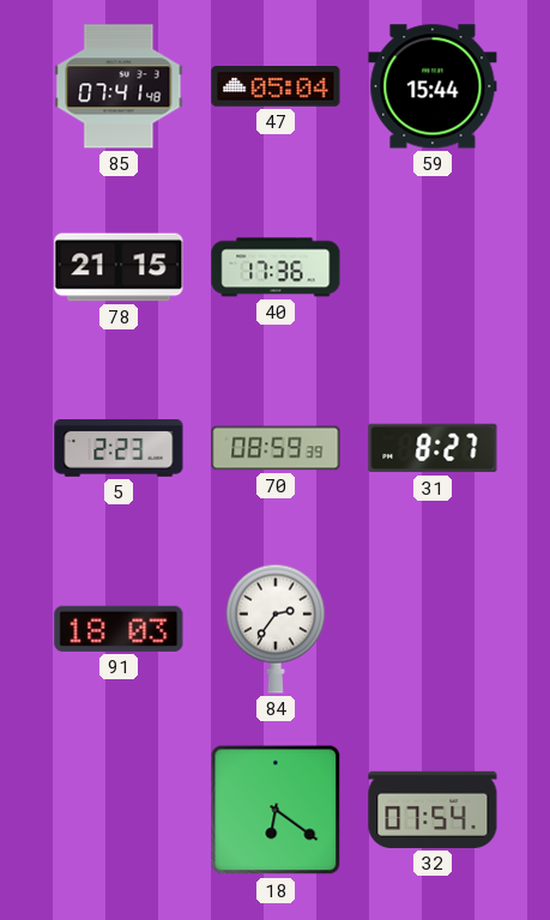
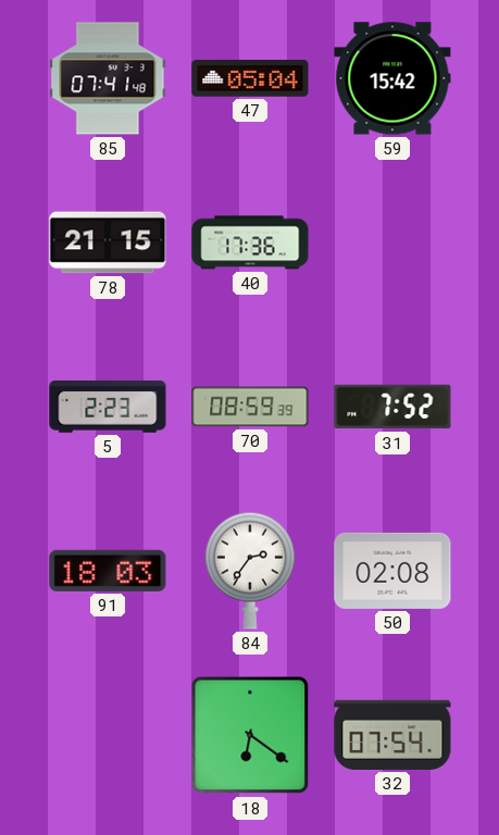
59: 15:44 -> 15:42
31: 8:27 -> 7:52
50: none -> 02:08
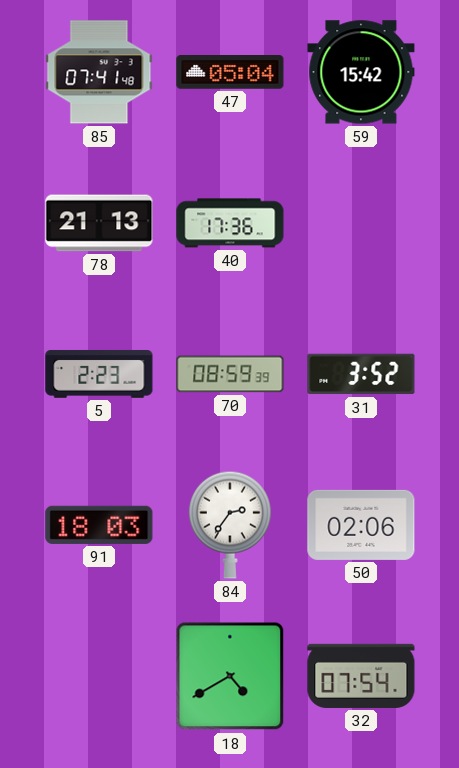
78: 21:15 -> 21:13
31: 7:52 -> 3:52
50: 02:08 -> 02:06
18: 6:21 -> 4:40
